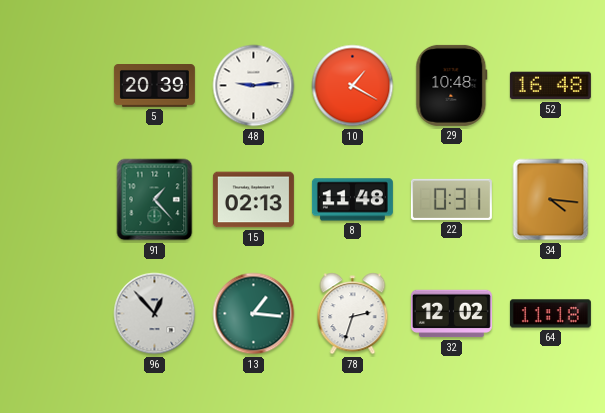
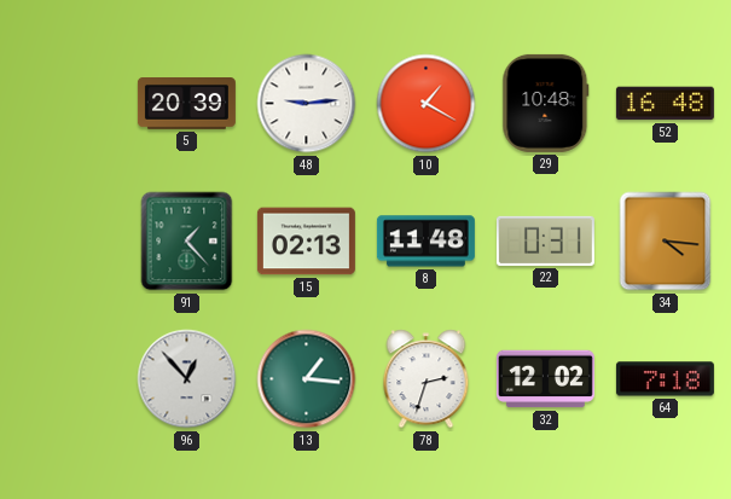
64: 11:18 -> 7:18
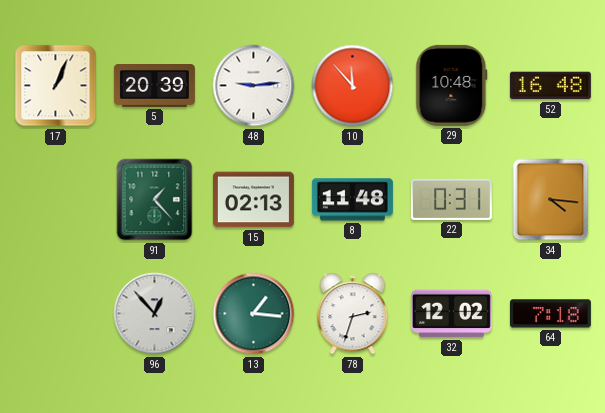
17: none -> 1:04
10: 1:20 -> 11:53
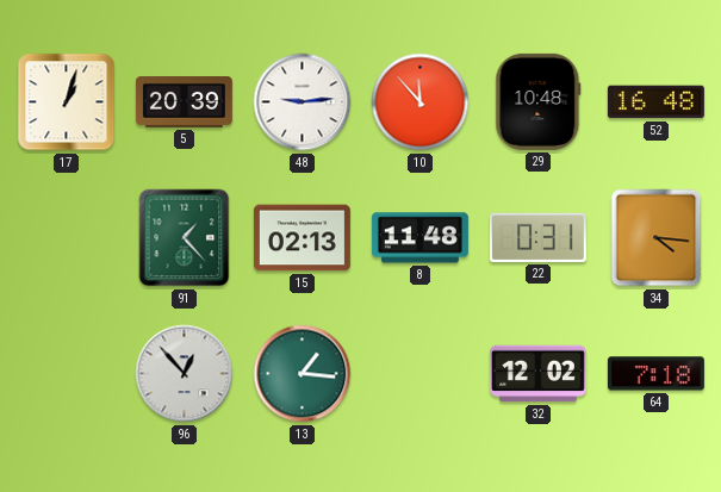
17: 1:04 -> 1:03
78: 2:33 -> none
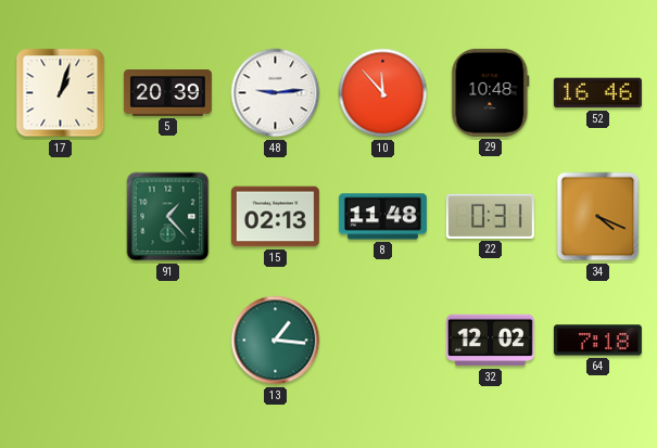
52: 16:48 -> 16:46
34: 4:16 -> 4:19
96: 12:53 -> none
